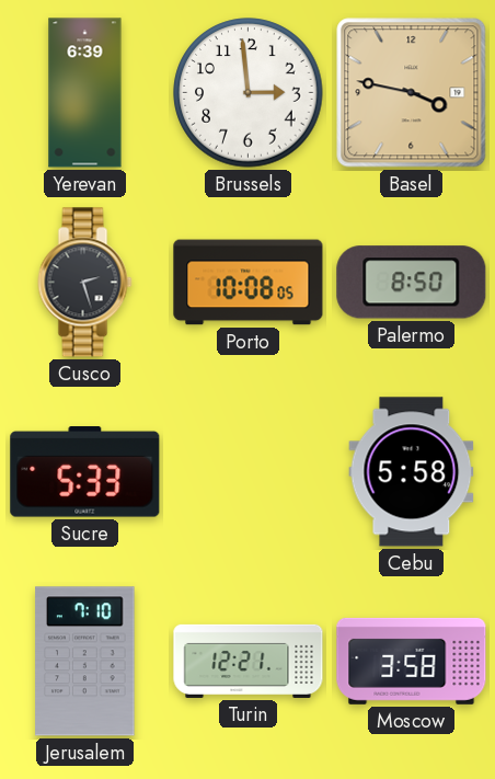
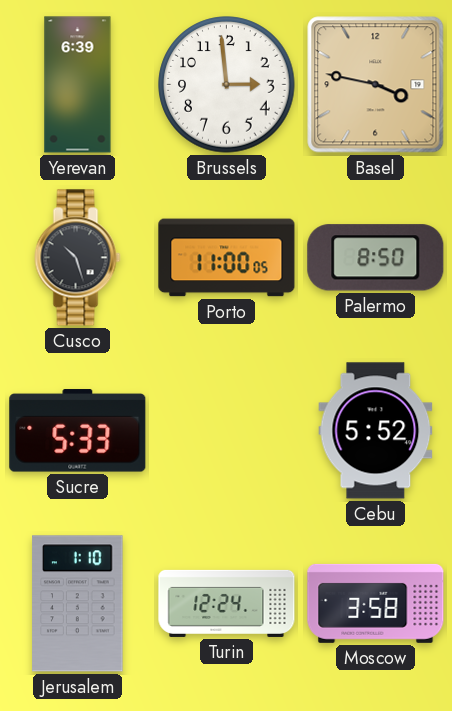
Cusco: 2:27 -> 10:27
Porto: 10:08 -> 11:00
Cebu: 5:58 -> 5:52
Jerusalem: 7:10 -> 1:10
Turin: 12:21 -> 12:24
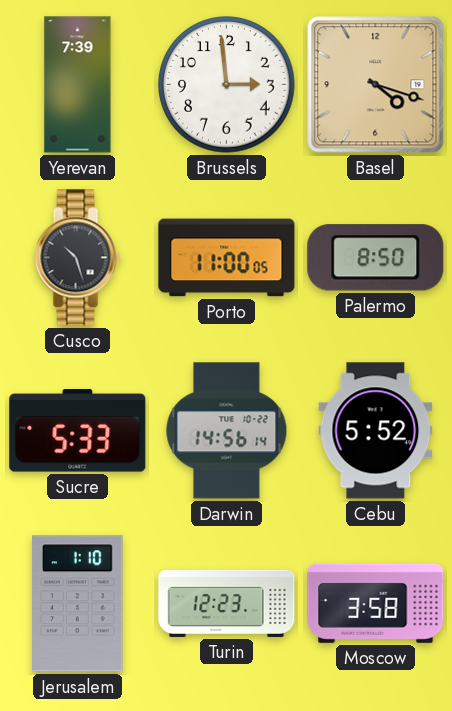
Yerevan: 6:39 -> 7:39
Basel: 3:47 -> 4:18
Darwin: none -> 14:56
Turin: 12:24 -> 12:23
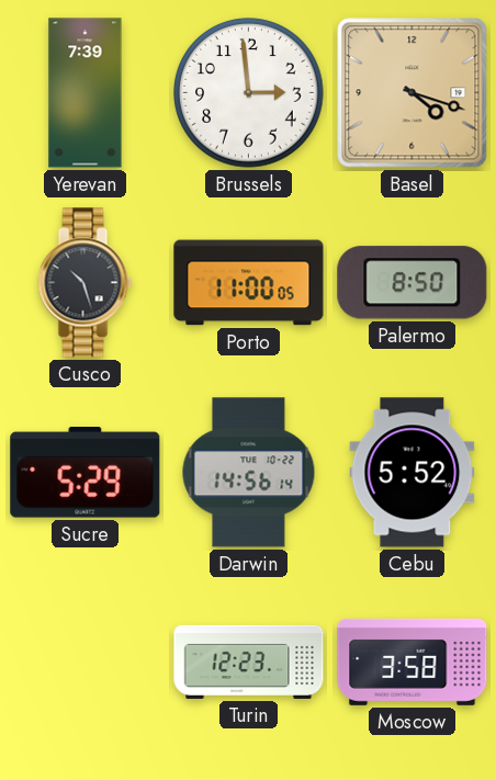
Sucre: 5:33 -> 5:29
Jerusalem: 1:10 -> none
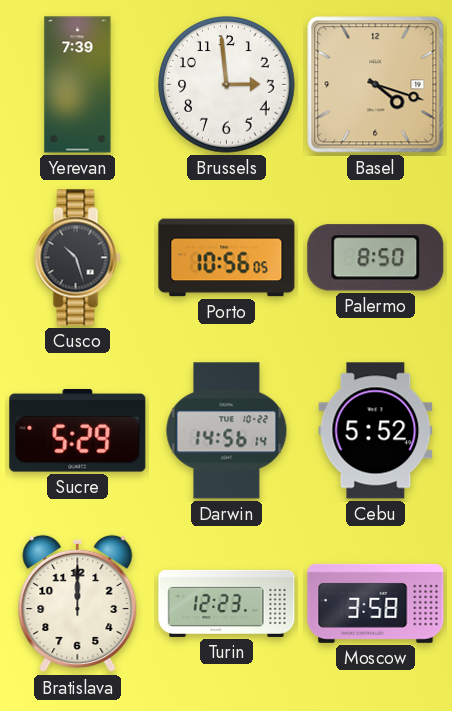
Porto: 11:00 -> 10:56
Bratislava: none -> 12:00
